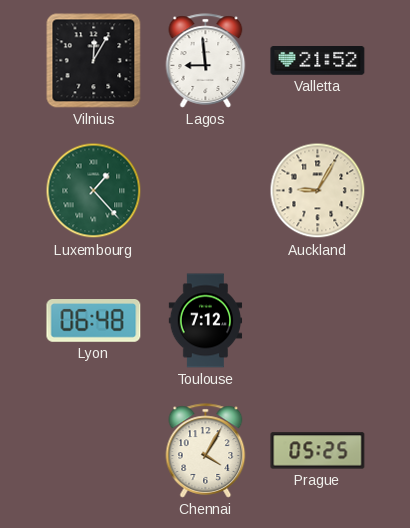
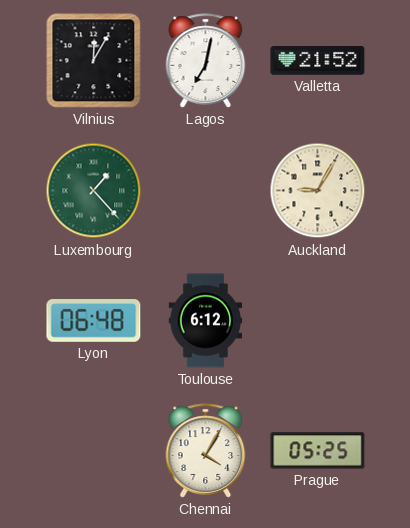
Lagos: 8:59 -> 7:02
Toulouse: 7:12 -> 6:12
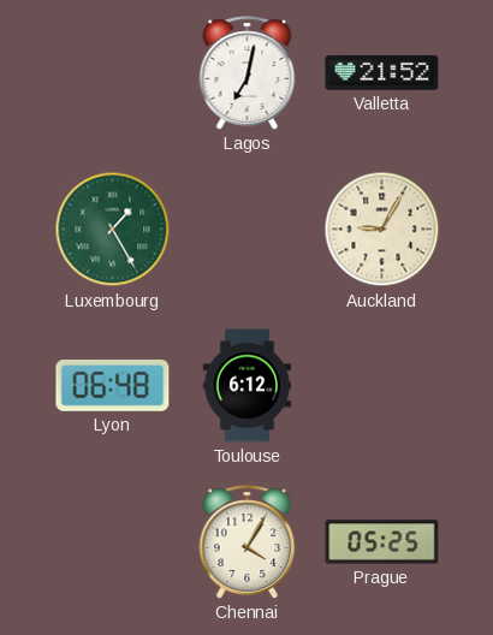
Vilnius: 12:05 -> none
Luxembourg: 1:23 -> 1:25
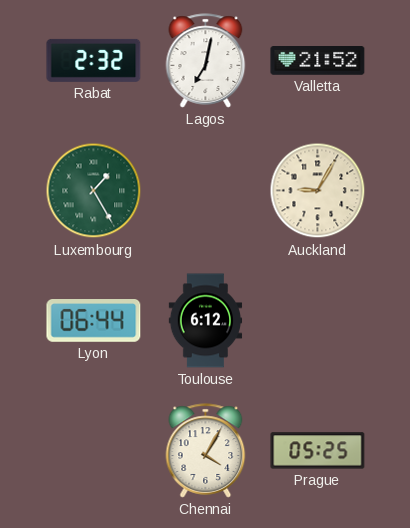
Rabat: none -> 2:32
Lyon: 06:48 -> 06:44
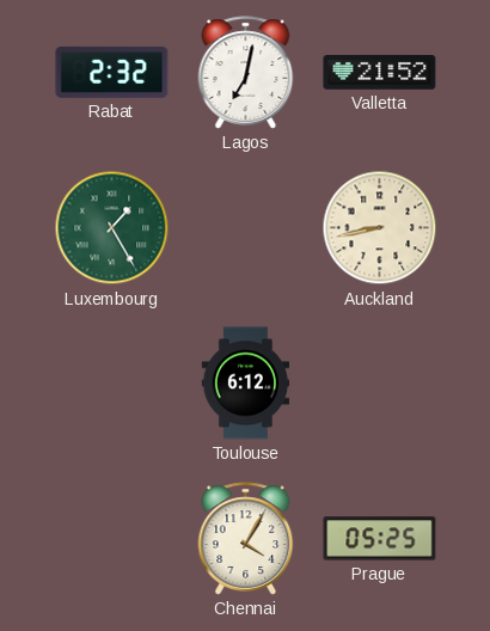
Auckland: 9:05 -> 8:43
Lyon: 06:44 -> none
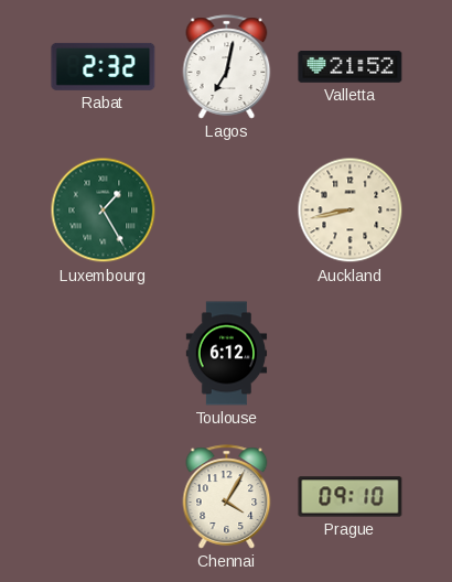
Prague: 05:25 -> 09:10
